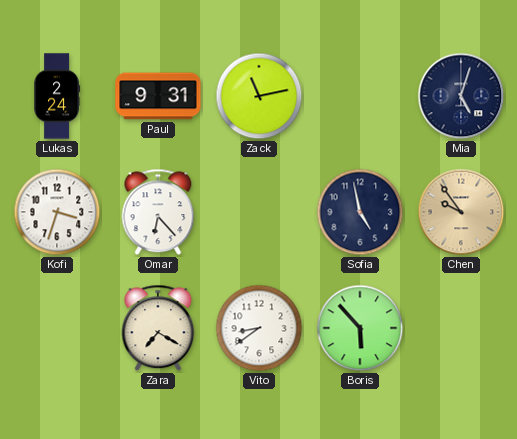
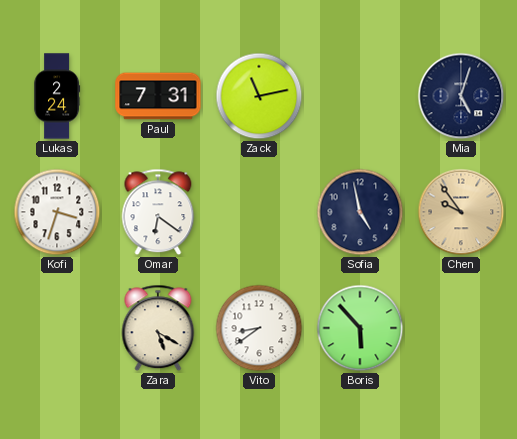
Paul: 9:31 -> 7:31
Omar: 6:23 -> 6:21
Zara: 7:20 -> 5:20
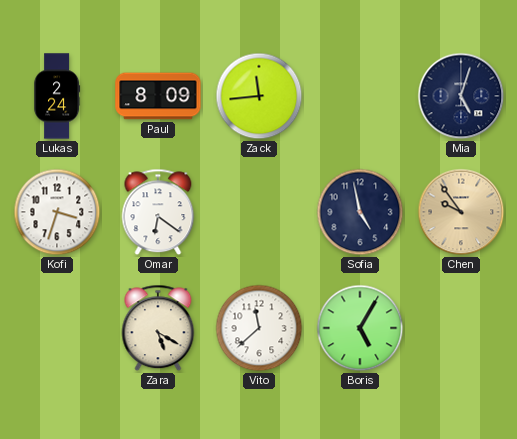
Paul: 7:31 -> 8:09
Zack: 11:13 -> 11:44
Vito: 8:39 -> 11:38
Boris: 5:53 -> 5:05
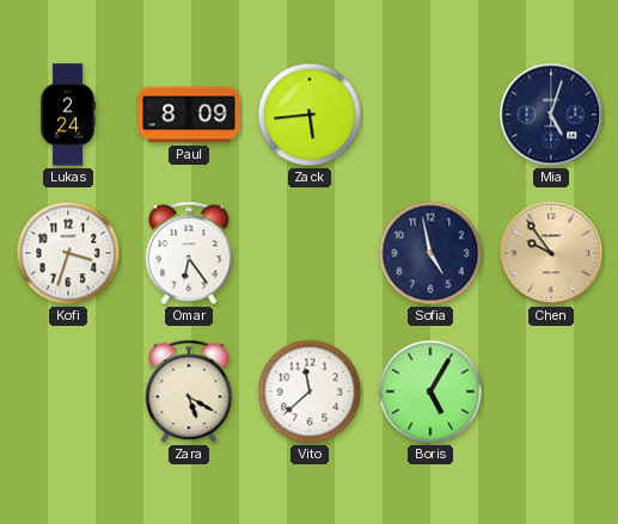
Zack: 11:44 -> 5:44
Omar: 6:21 -> 6:24
